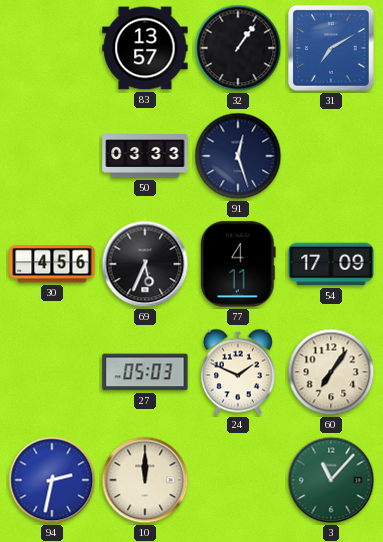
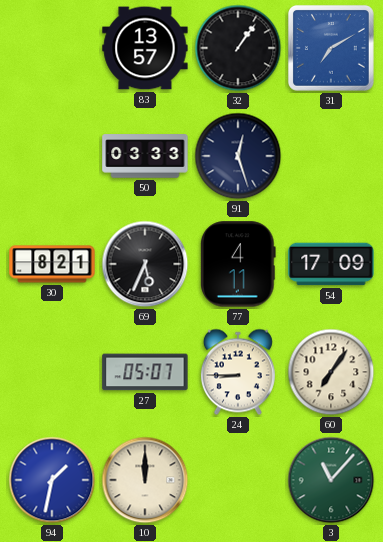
30: 4:56 -> 8:21
27: 05:03 -> 05:07
24: 1:49 -> 8:45
94: 2:32 -> 1:32
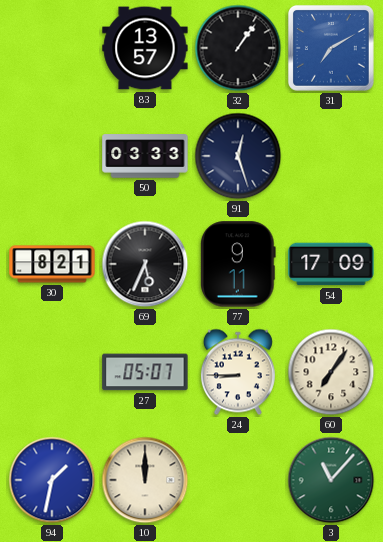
77: 4:11 -> 9:11
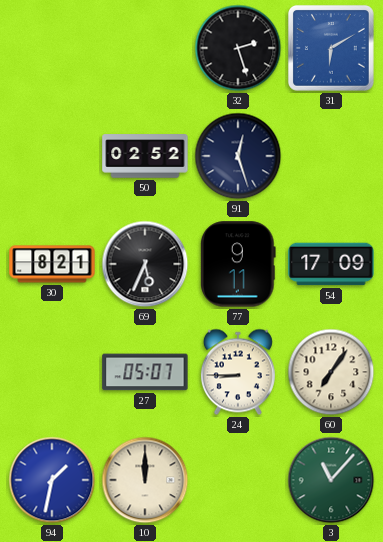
83: 13:57 -> none
32: 1:06 -> 2:27
31: 7:10 -> 6:10
50: 03:33 -> 02:52
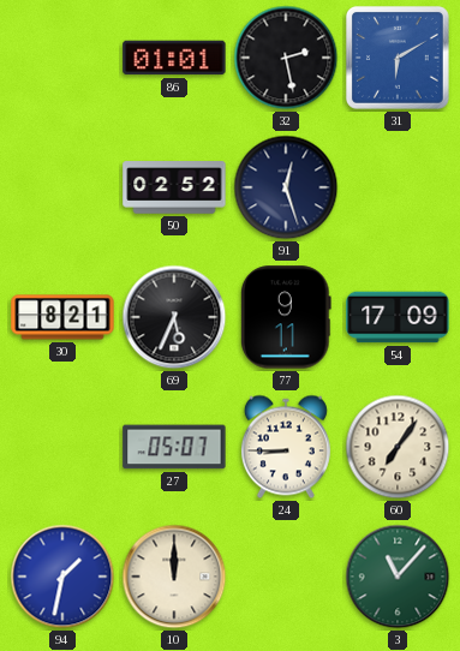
86: none -> 01:01
32: 2:27 -> 2:28
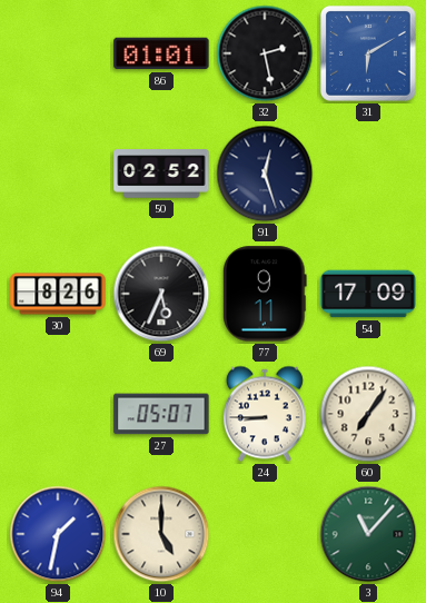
30: 8:21 -> 8:26
10: 12:00 -> 5:00
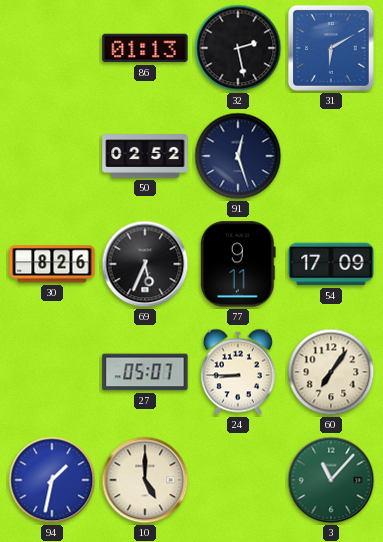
86: 01:01 -> 01:13
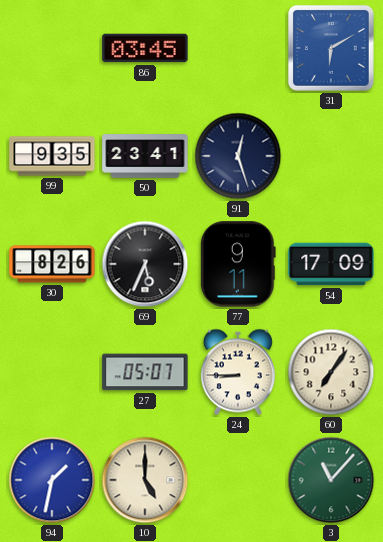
86: 01:13 -> 03:45
32: 2:28 -> none
99: none -> 9:35
50: 02:52 -> 23:41
